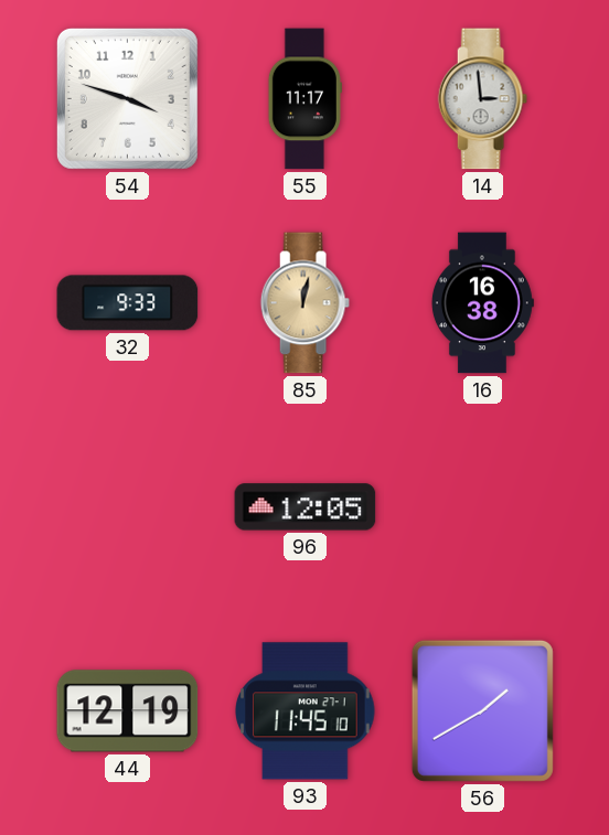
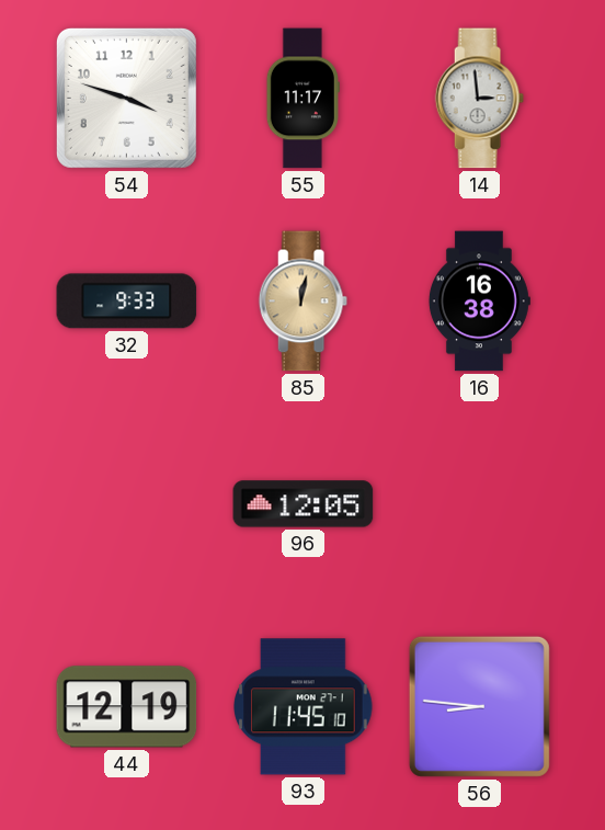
56: 1:40 -> 8:46
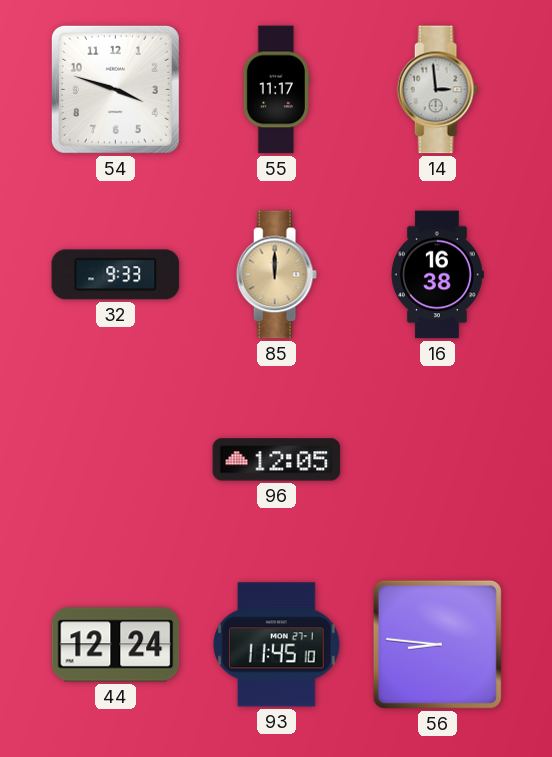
85: 12:02 -> 12:00
44: 12:19 -> 12:24
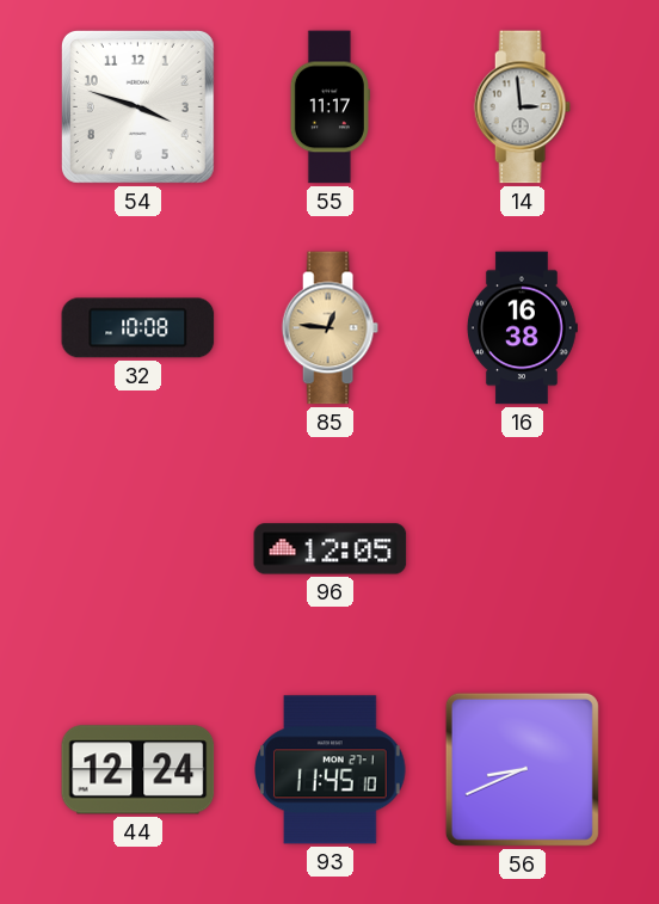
32: 9:33 -> 10:08
85: 12:00 -> 12:46
56: 8:46 -> 8:41
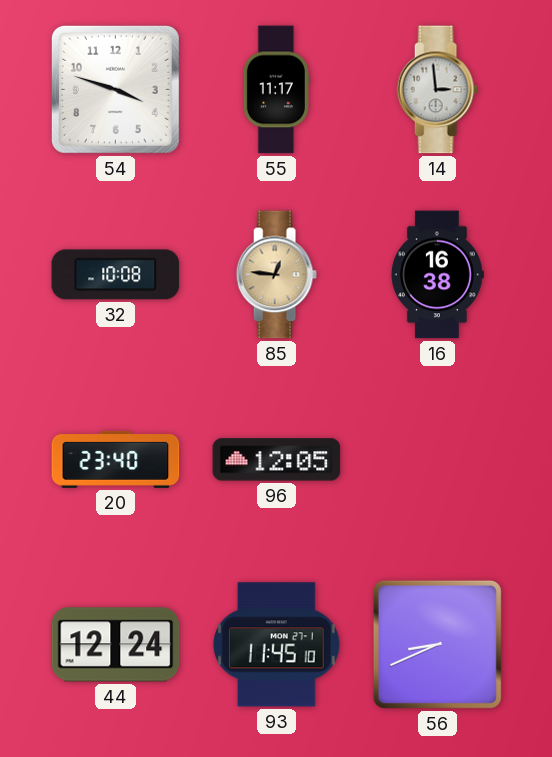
20: none -> 23:40
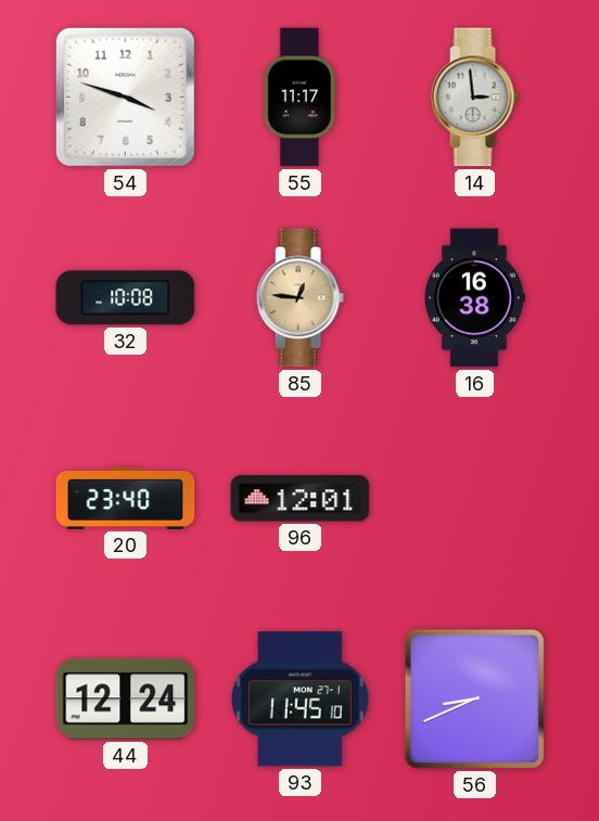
96: 12:05 -> 12:01
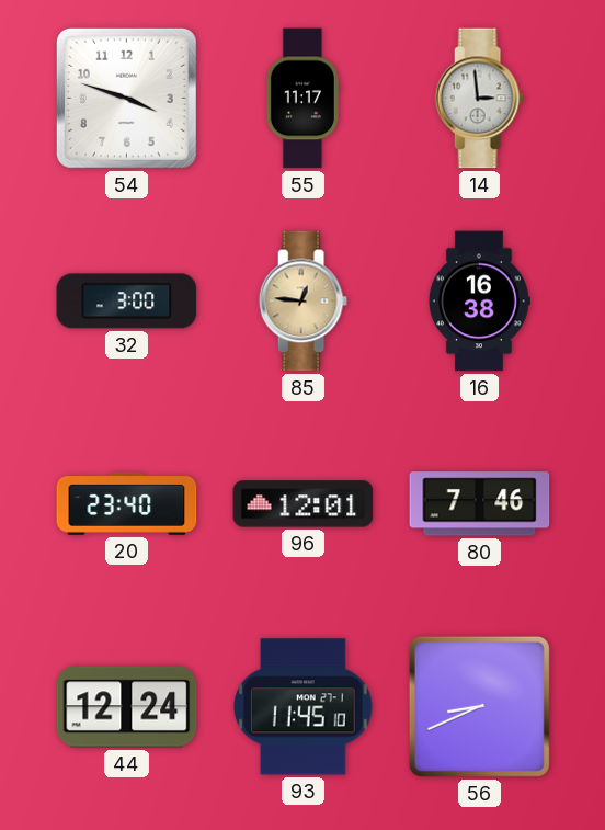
32: 10:08 -> 3:00
80: none -> 7:46
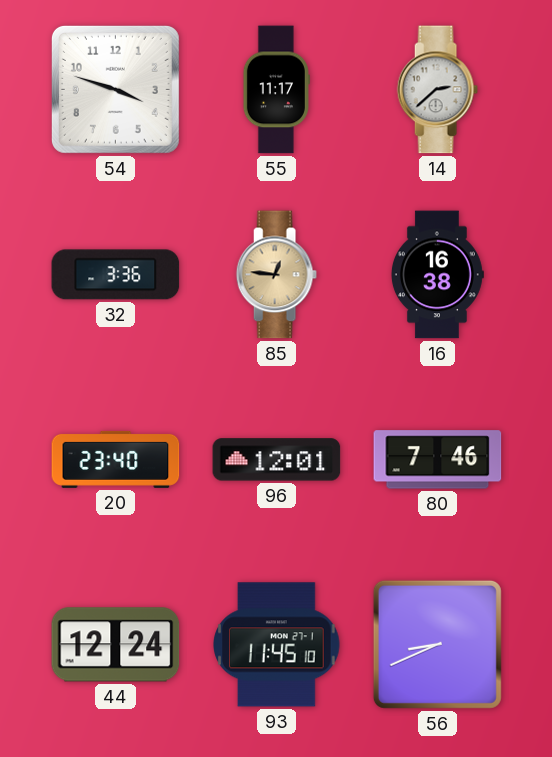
14: 2:59 -> 2:38
32: 3:00 -> 3:36
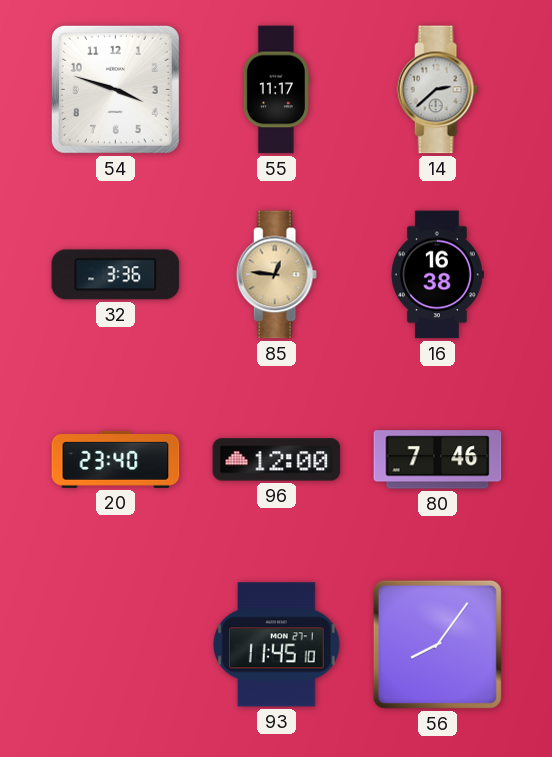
96: 12:01 -> 12:00
44: 12:24 -> none
56: 8:41 -> 8:06
